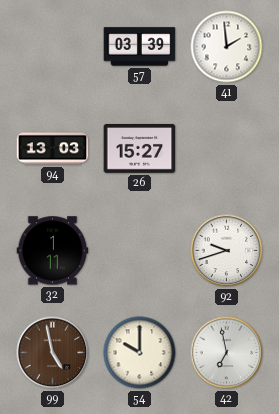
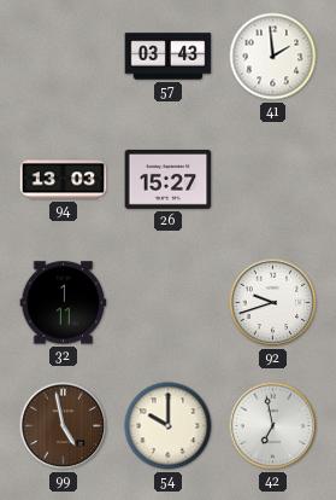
57: 03:39 -> 03:43
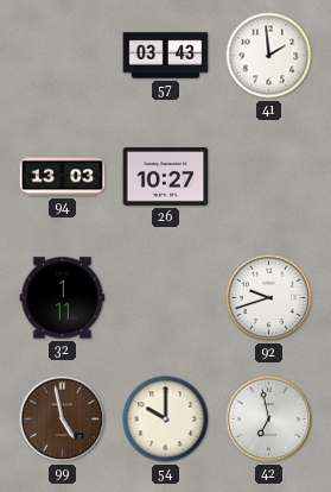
26: 15:27 -> 10:27
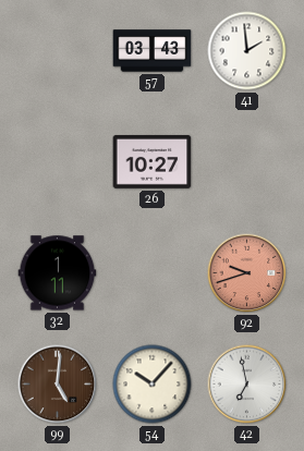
94: 13:03 -> none
92 dial: white -> salmon
99: 4:58 -> 5:01
54: 10:00 -> 10:07
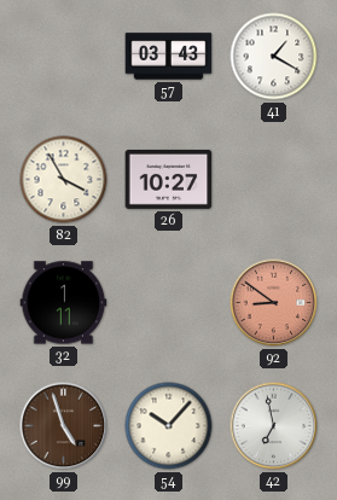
41: 1:59 -> 1:20
82: none -> 3:55
92: 9:42 -> 8:51
99: 5:01 -> 4:57
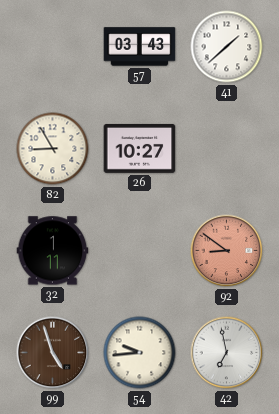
41: 1:20 -> 1:38
82: 3:55 -> 8:55
54: 10:07 -> 9:44
